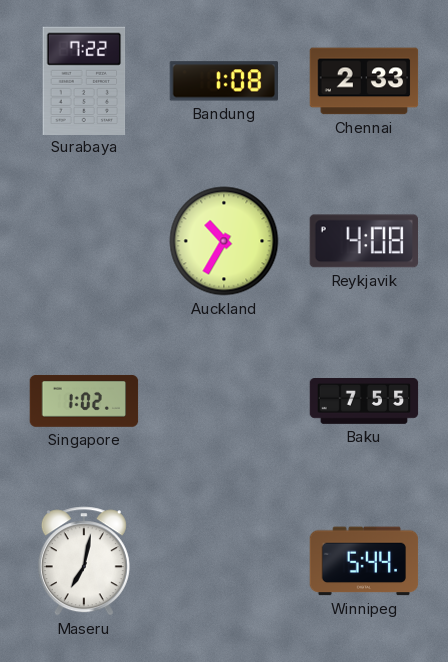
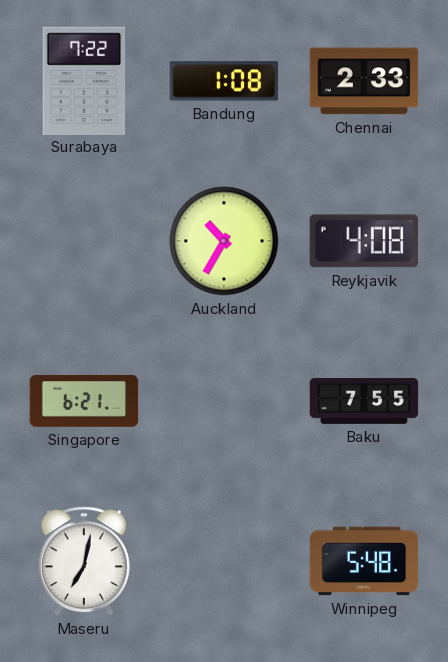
Singapore: 1:02 -> 6:21
Winnipeg: 5:44 -> 5:48
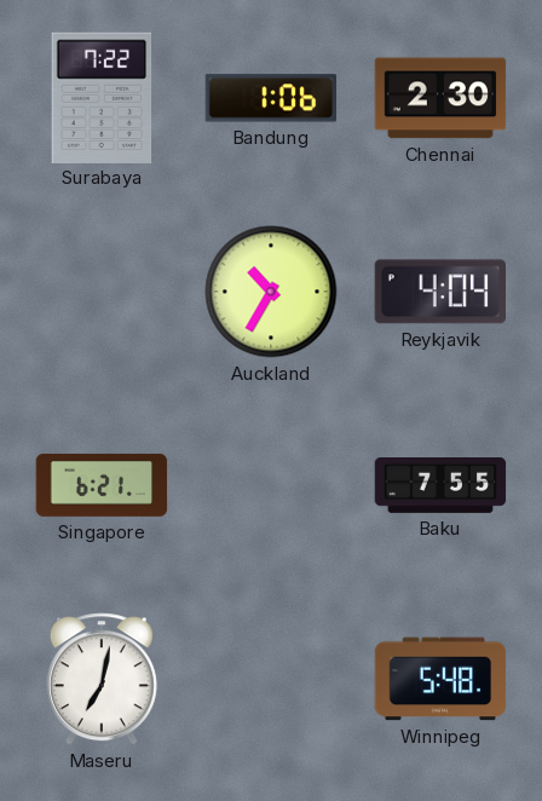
Bandung: 1:08 -> 1:06
Chennai: 2:33 -> 2:30
Reykjavik: 4:08 -> 4:04
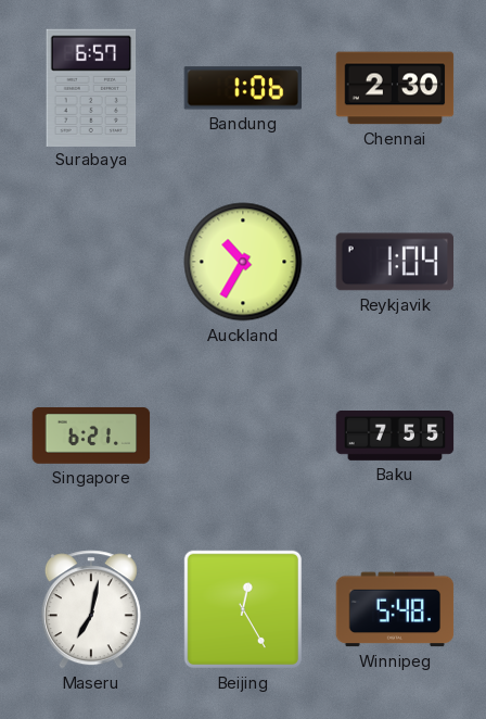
Surabaya: 7:22 -> 6:57
Reykjavik: 4:04 -> 1:04
Beijing: none -> 12:25
